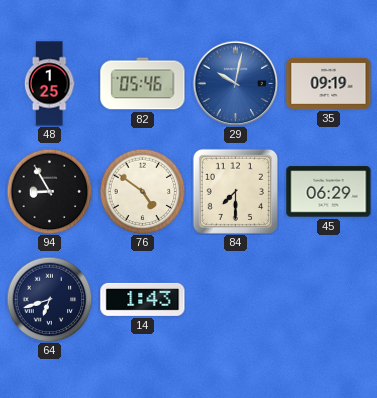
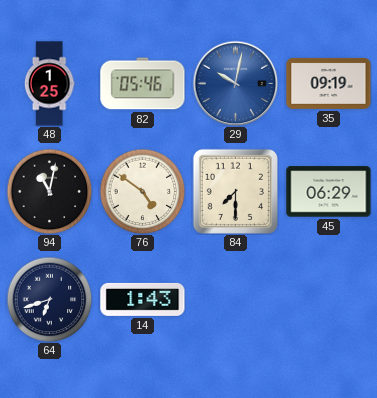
94: 8:55 -> 11:02
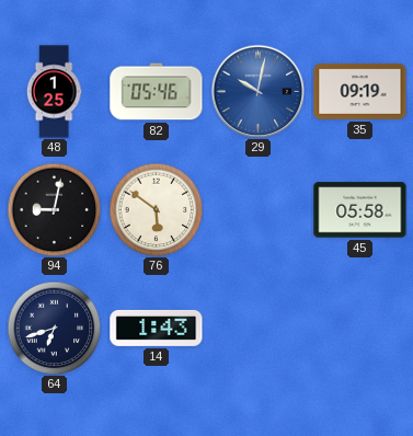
94: 11:02 -> 9:02
76: 4:51 -> 5:51
84: 7:30 -> none
45: 06:29 -> 05:58
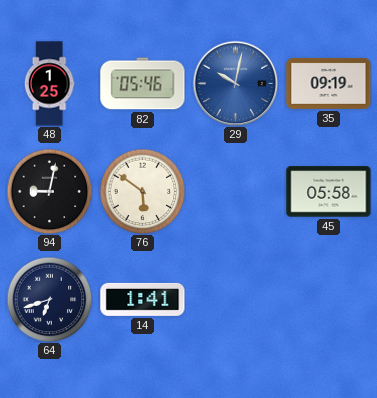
14: 1:43 -> 1:41
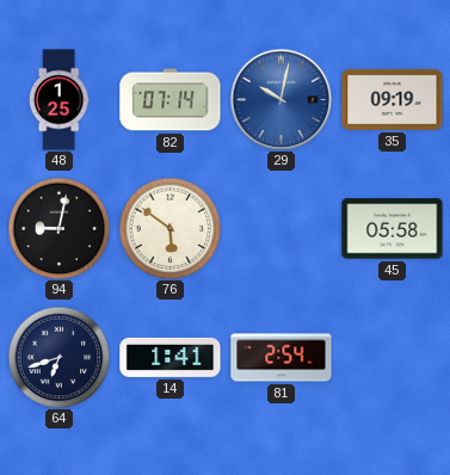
82: 05:46 -> 07:14
81: none -> 2:54
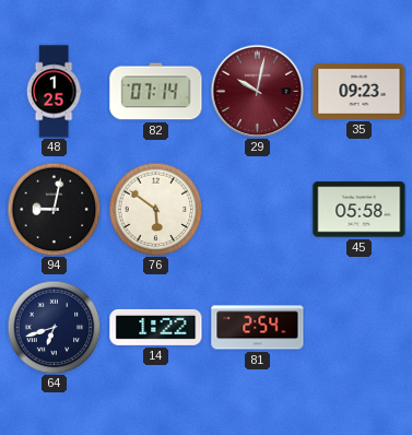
29 dial: blue -> burgundy
35: 09:19 -> 09:23
14: 1:41 -> 1:22
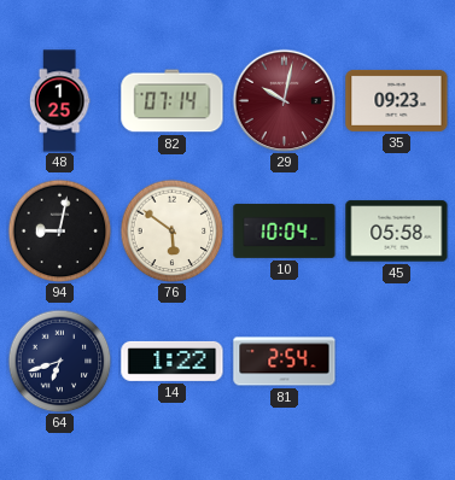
10: none -> 10:04
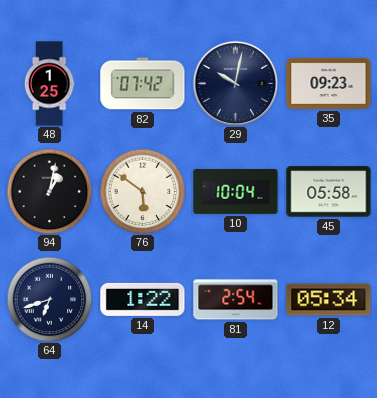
82: 07:14 -> 07:42
29 dial: burgundy -> navy
94: 9:02 -> 1:02
12: none -> 05:34
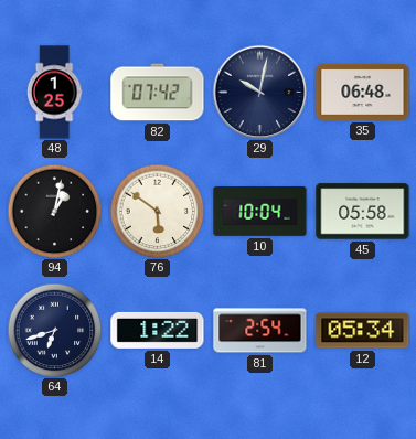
35: 09:23 -> 06:48
